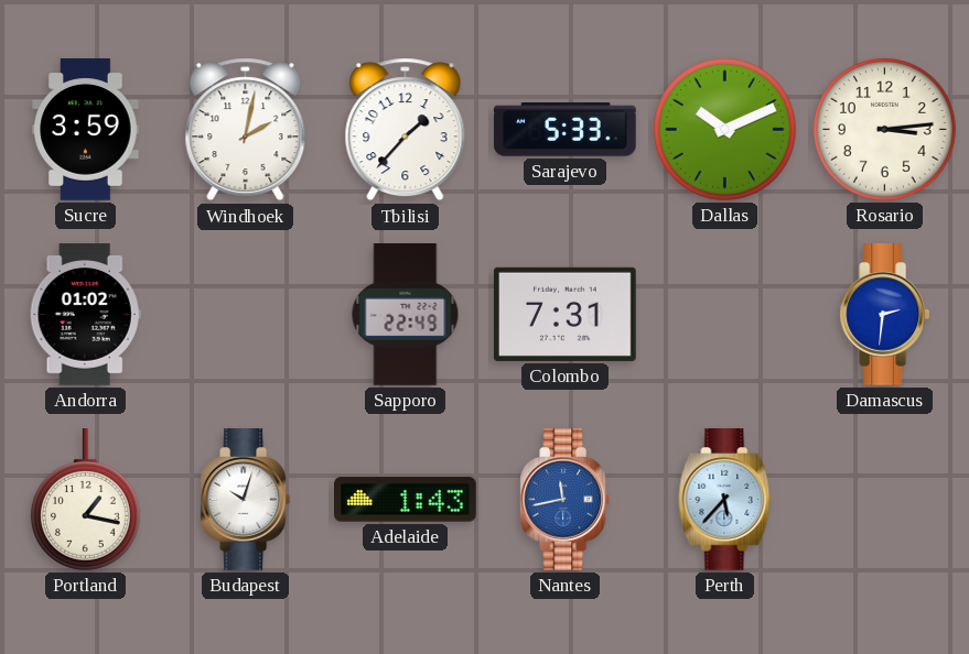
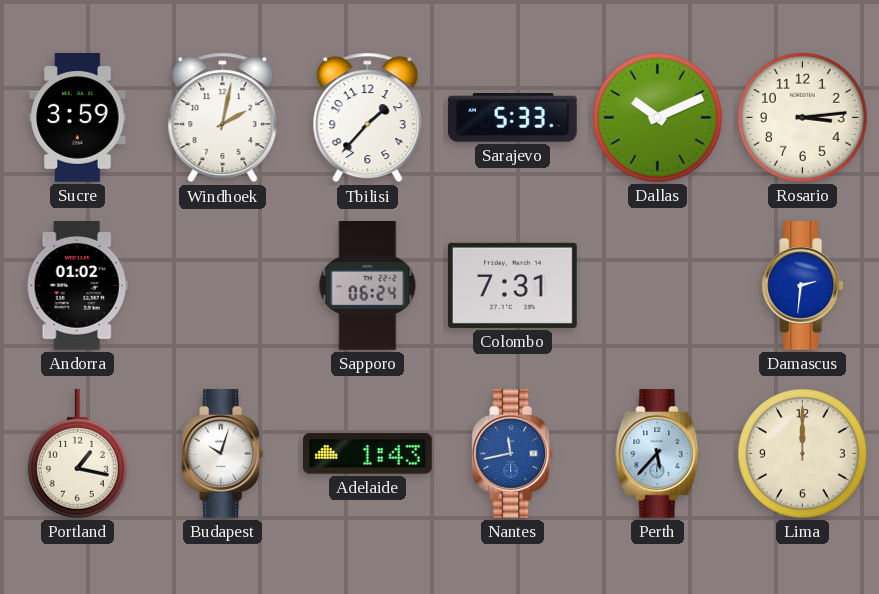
Sapporo: 22:49 -> 06:24
Lima: none -> 12:00
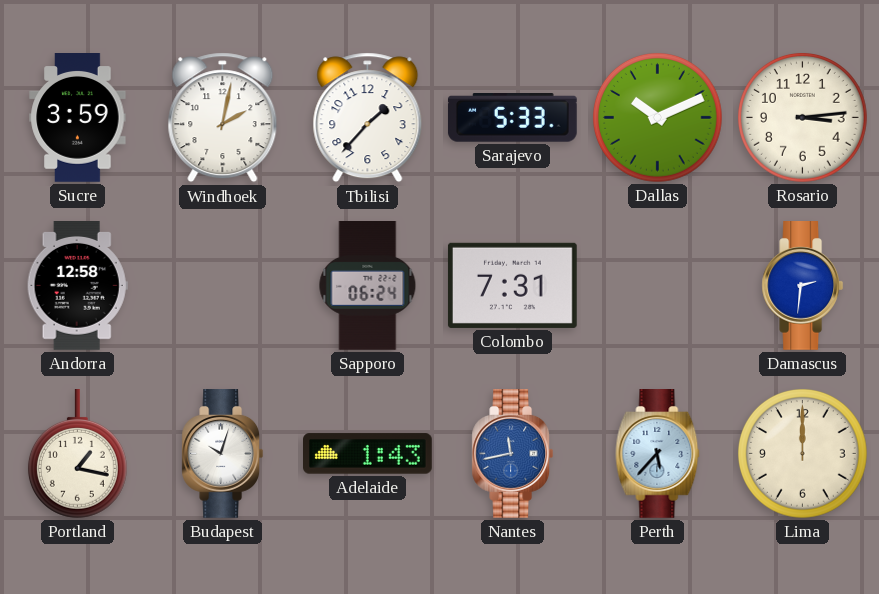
Andorra: 01:02 -> 12:58
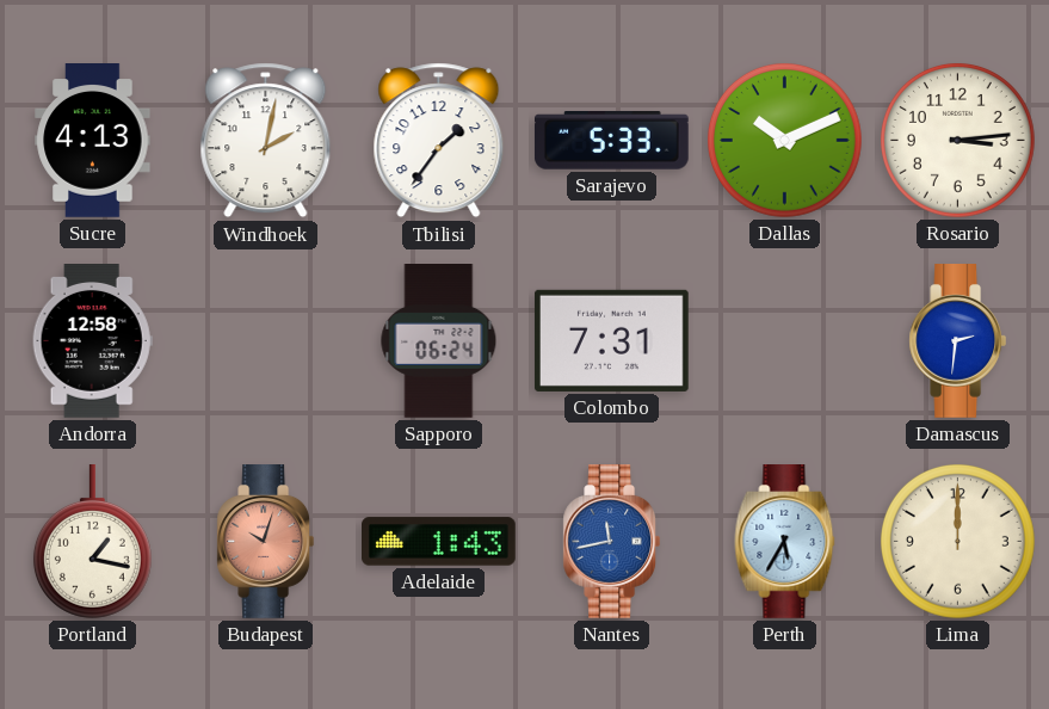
Sucre: 3:59 -> 4:13
Tbilisi: 1:37 -> 1:36
Budapest dial: white -> salmon
Perth: 5:37 -> 5:35
